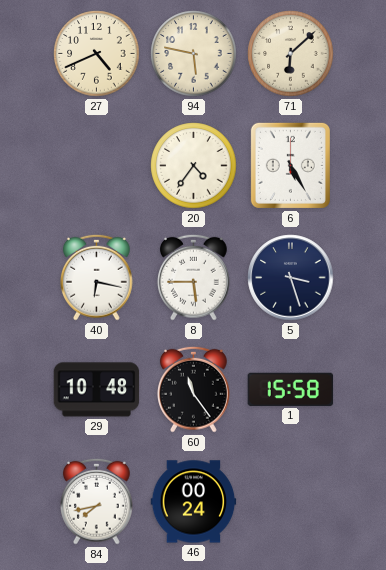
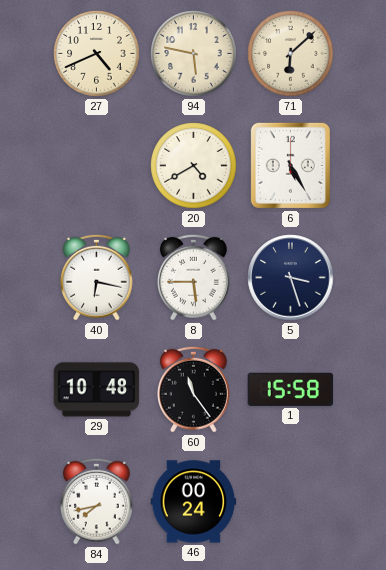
20: 4:36 -> 4:40
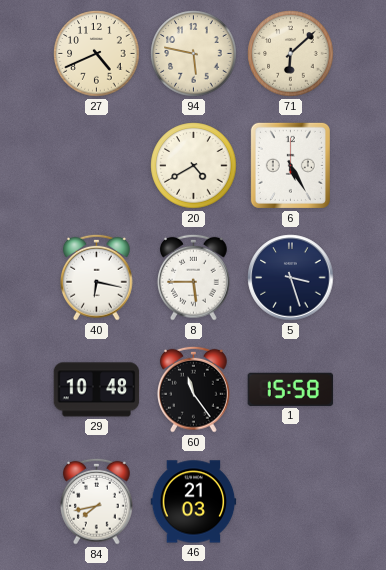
46: 00:24 -> 21:03
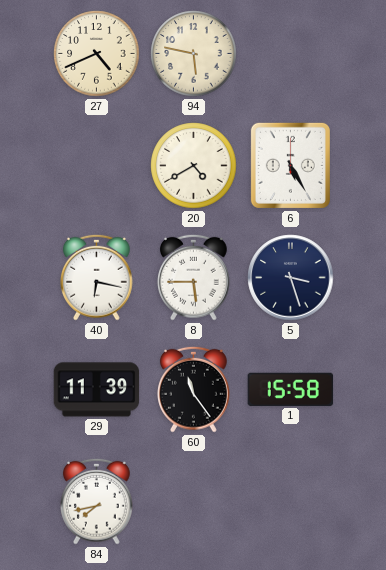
71: 6:08 -> none
29: 10:48 -> 11:39
46: 21:03 -> none
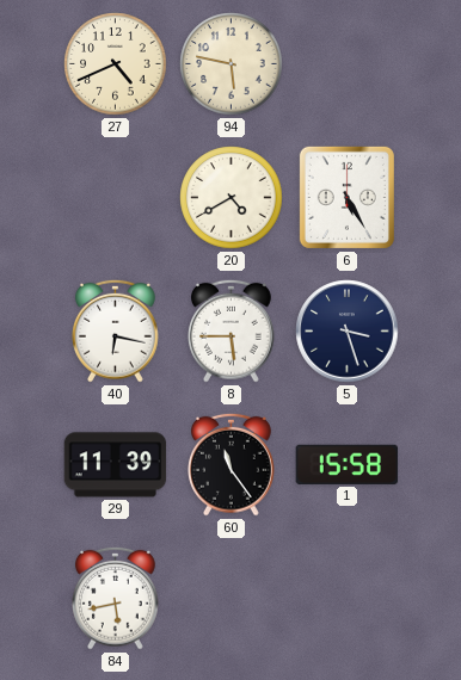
84: 7:43 -> 5:43
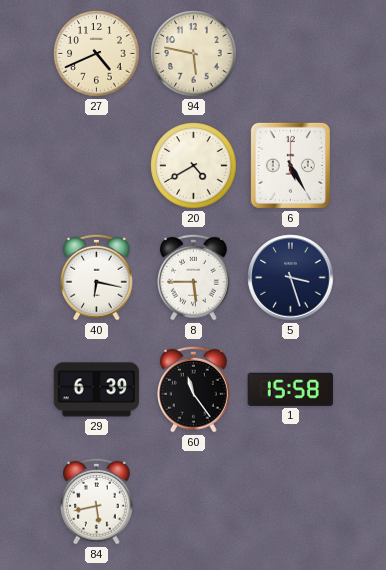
29: 11:39 -> 6:39
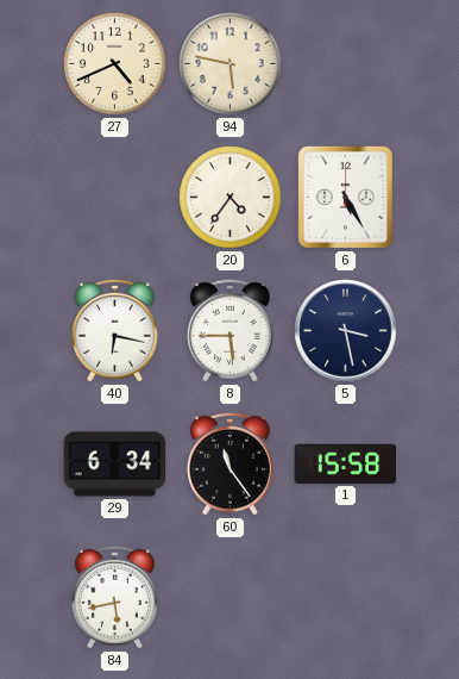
20: 4:40 -> 4:36
5: 3:27 -> 3:28
29: 6:39 -> 6:34
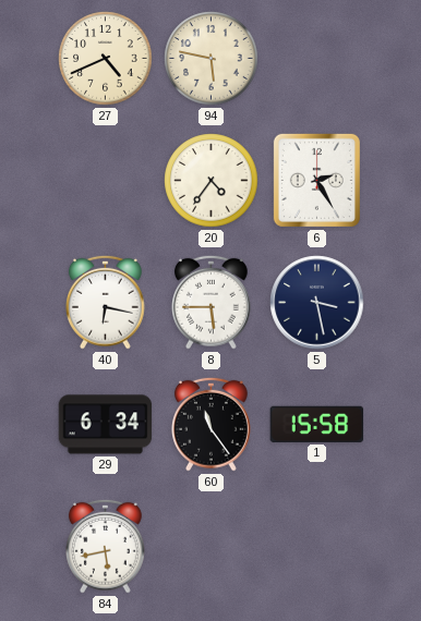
6: 5:25 -> 2:25
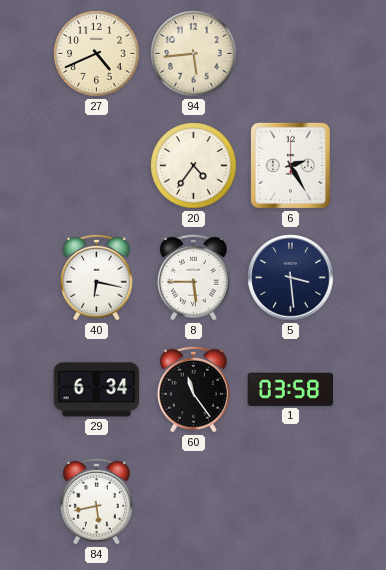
94: 5:47 -> 5:44
5: 3:28 -> 3:29
1: 15:58 -> 03:58
